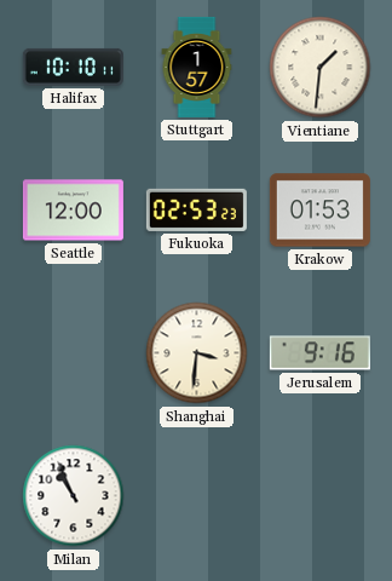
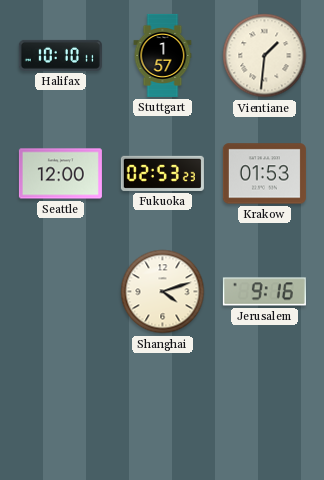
Shanghai: 3:31 -> 4:12
Milan: 10:56 -> none
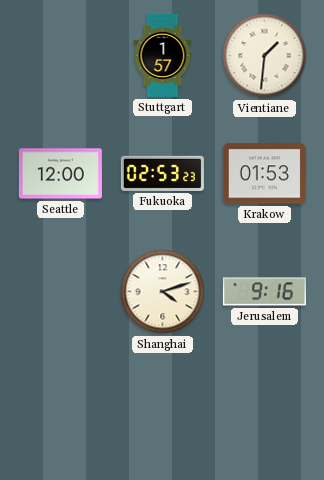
Halifax: 10:10 -> none
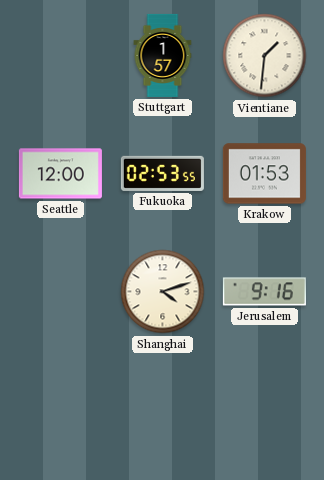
Fukuoka: 02:53:23 -> 02:53:55
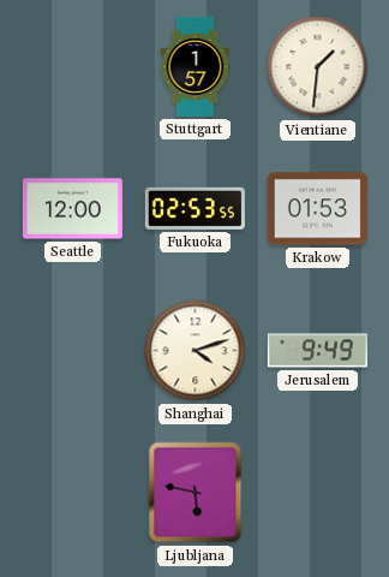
Jerusalem: 9:16 -> 9:49
Ljubljana: none -> 5:47
